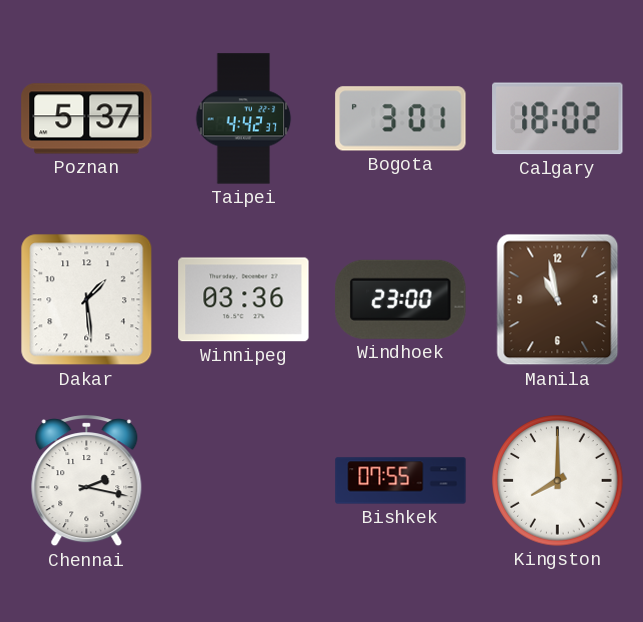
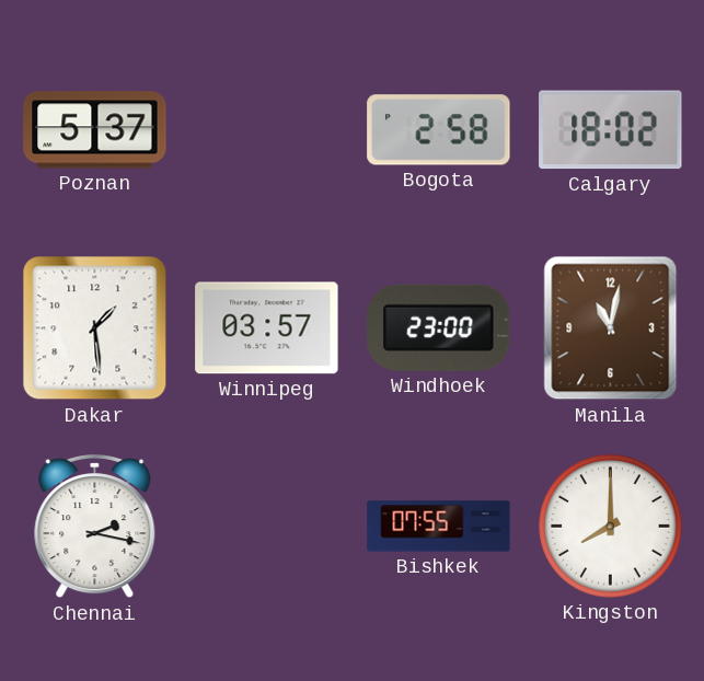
Taipei: 4:42 -> none
Bogota: 3:01 -> 2:58
Winnipeg: 03:36 -> 03:57
Manila: 10:58 -> 11:02
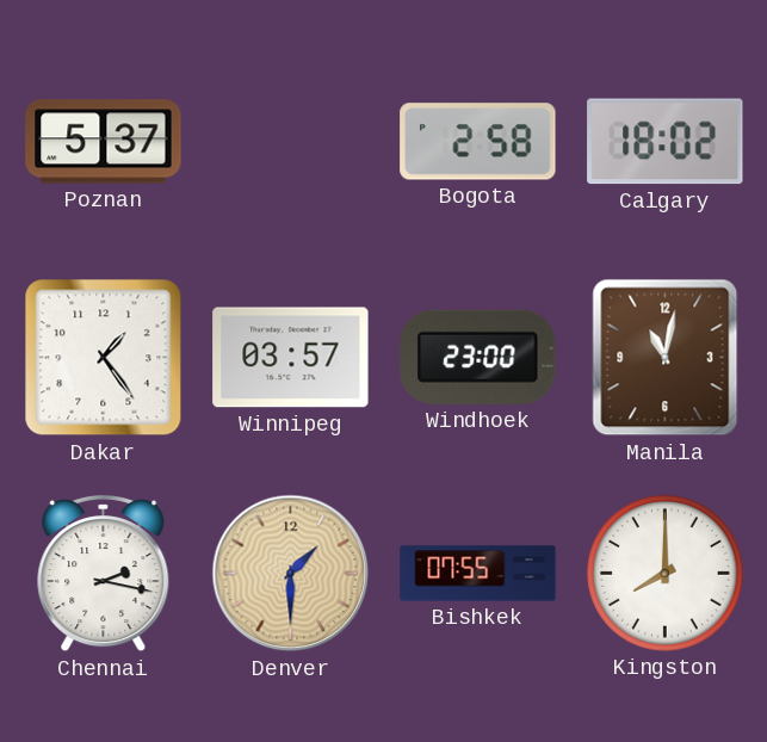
Dakar: 1:29 -> 1:24
Denver: none -> 1:30
